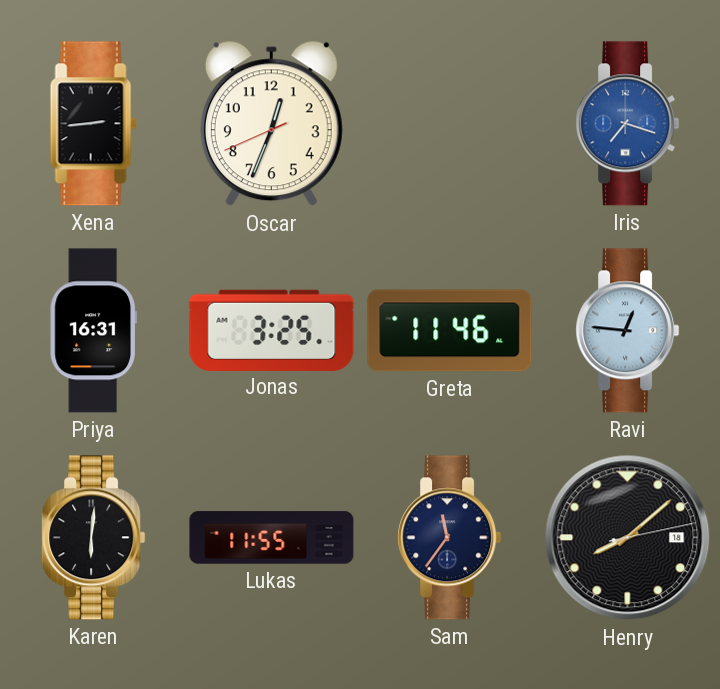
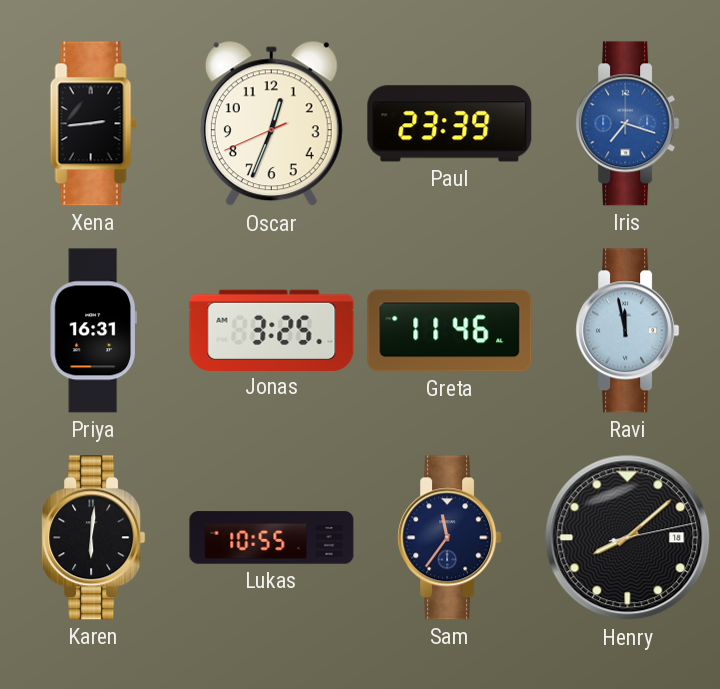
Paul: none -> 23:39
Ravi: 12:46 -> 11:58
Lukas: 11:55 -> 10:55
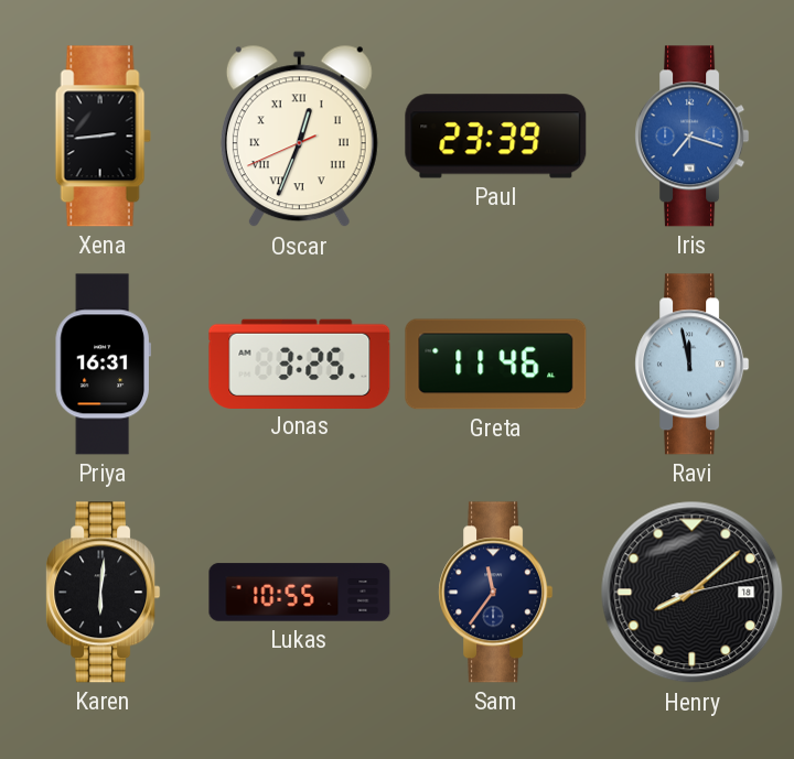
Oscar numerals: Arabic -> Roman
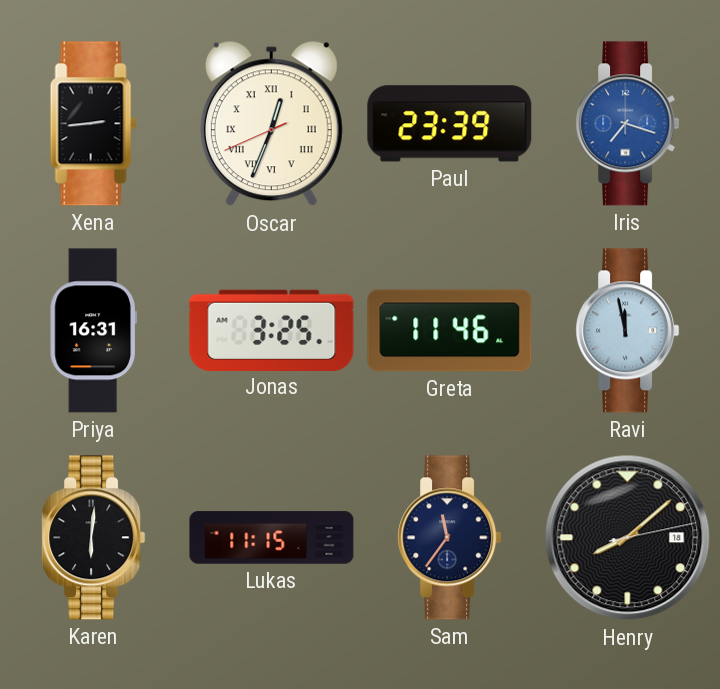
Lukas: 10:55 -> 11:15
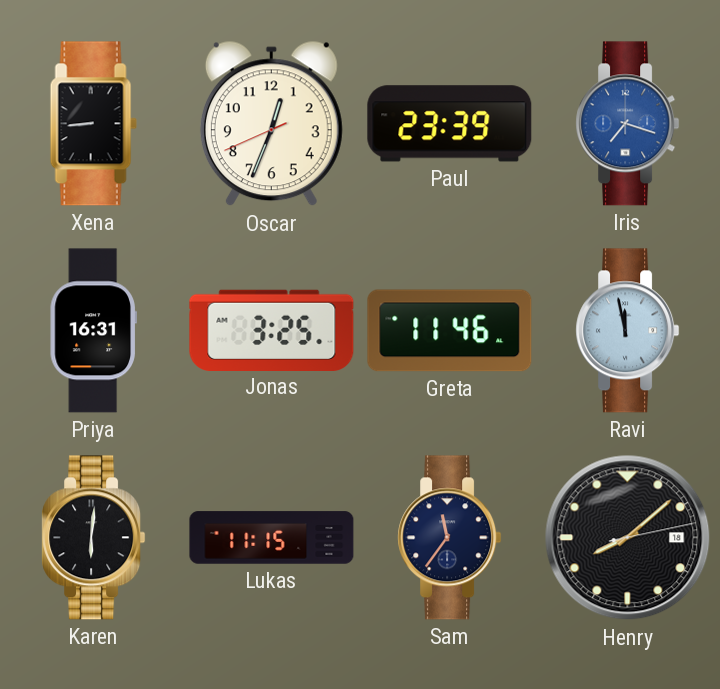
Xena: 2:44 -> 8:44
Oscar numerals: Roman -> Arabic
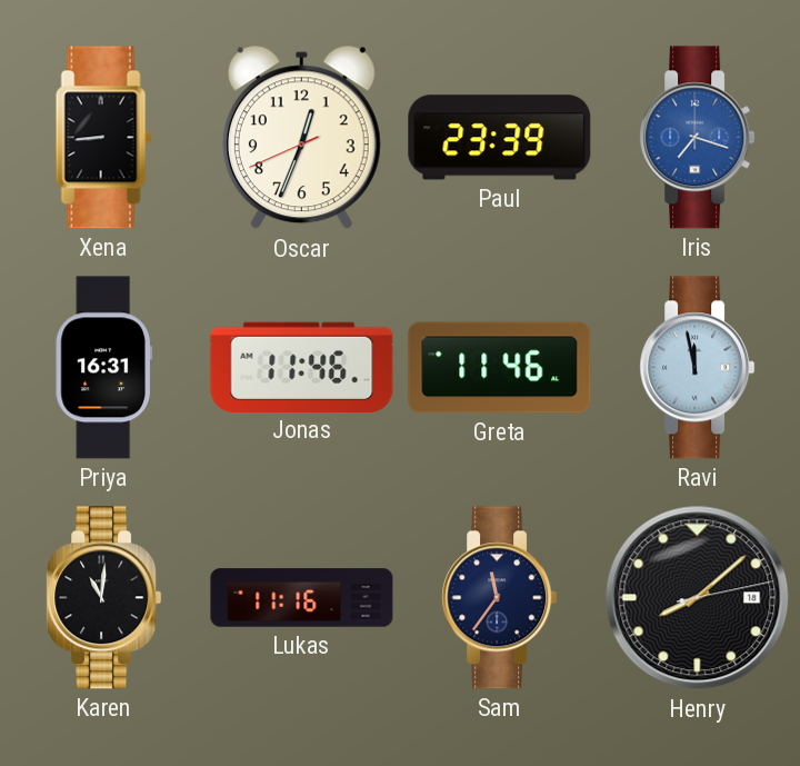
Jonas: 3:25 -> 11:46
Karen: 6:01 -> 11:01
Lukas: 11:15 -> 11:16
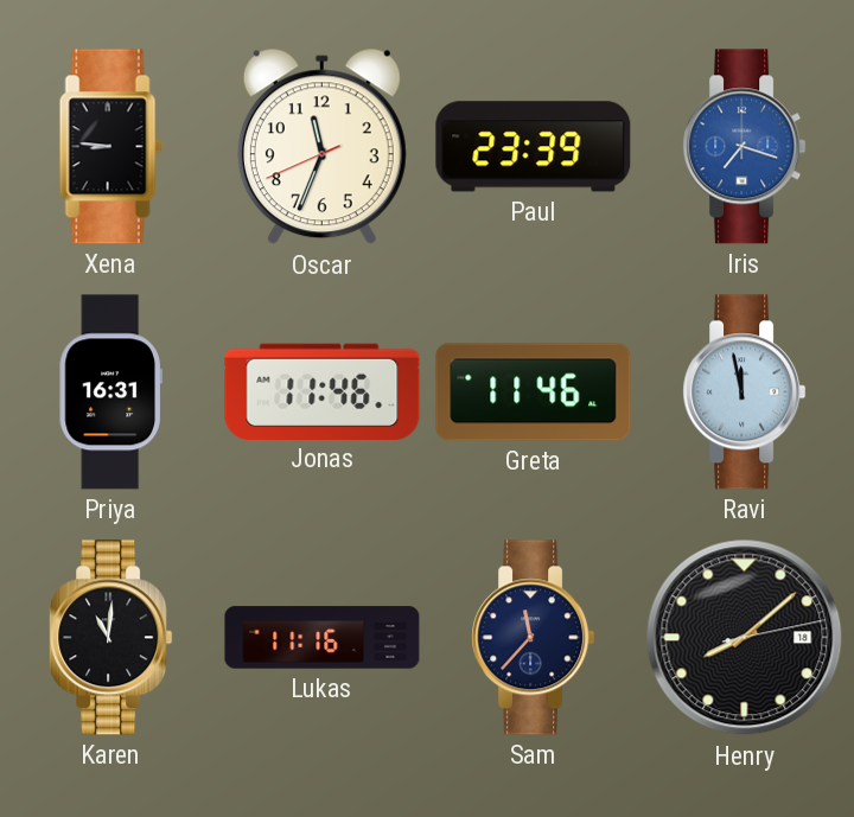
Xena: 8:44 -> 8:46
Oscar: 12:33 -> 11:33
Sam: 11:36 -> 11:37
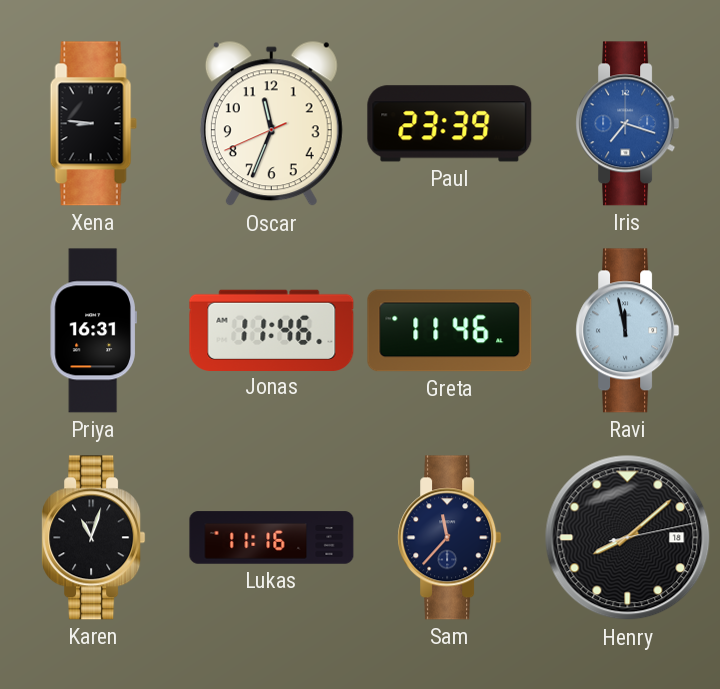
Karen: 11:01 -> 11:03
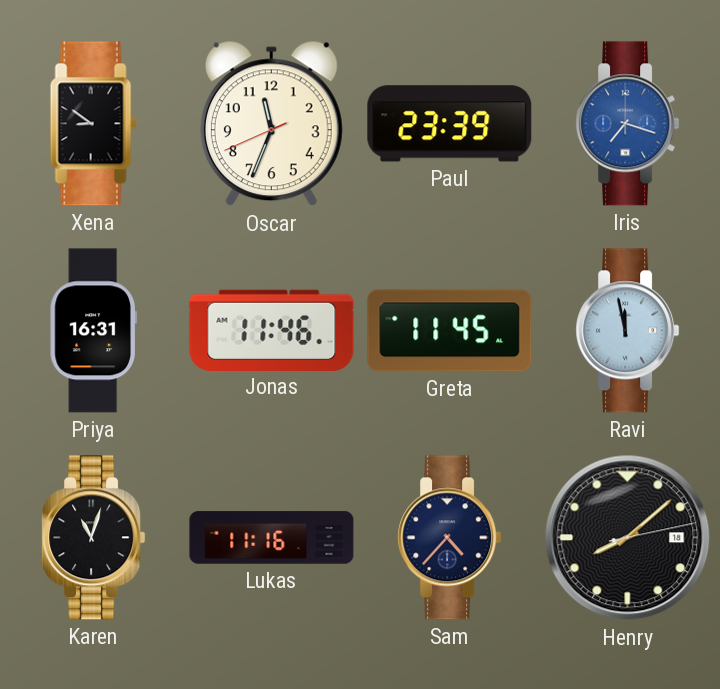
Xena: 8:46 -> 8:51
Greta: 11:46 -> 11:45
Sam: 11:37 -> 4:37
